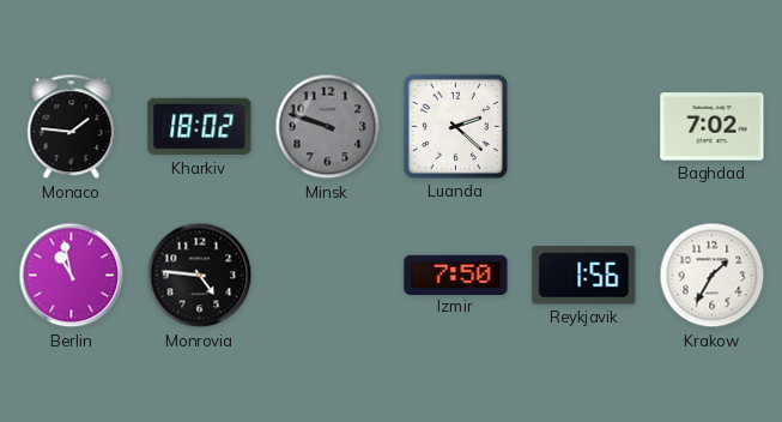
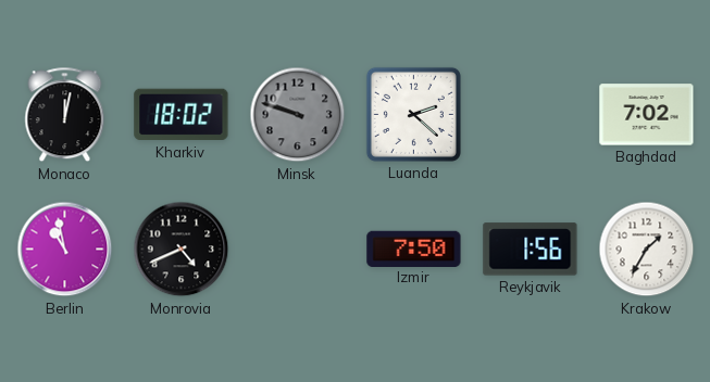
Monaco: 1:46 -> 12:02
Monrovia: 4:46 -> 4:41
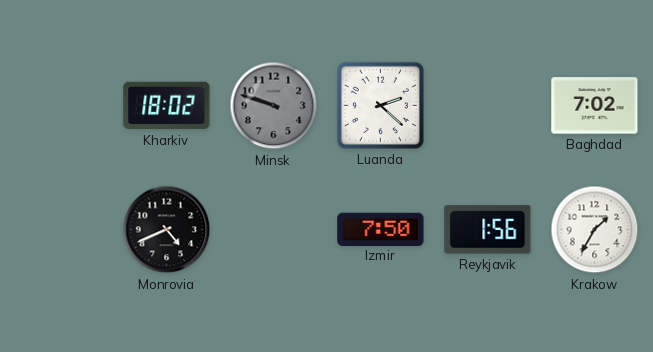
Monaco: 12:02 -> none
Berlin: 10:58 -> none
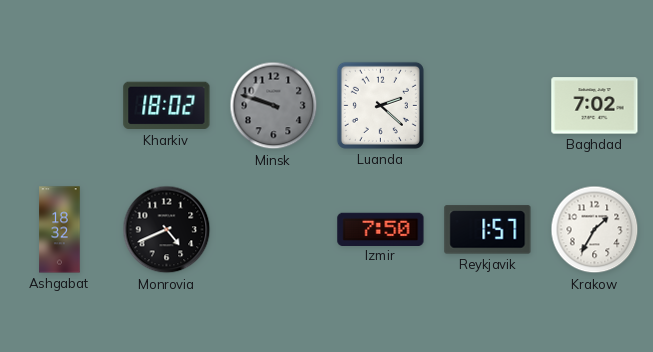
Ashgabat: none -> 18:32
Reykjavik: 1:56 -> 1:57
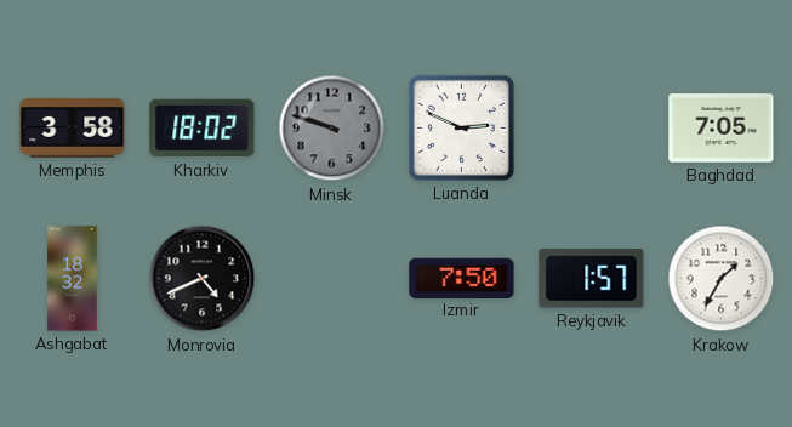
Memphis: none -> 3:58
Luanda: 2:22 -> 2:49
Baghdad: 7:02 -> 7:05
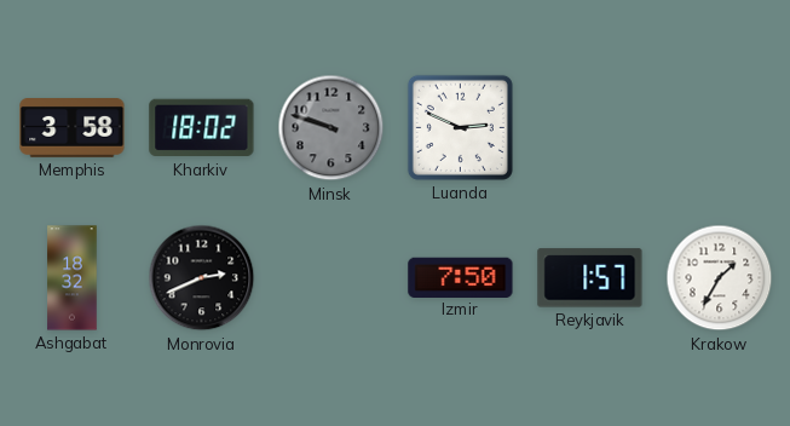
Baghdad: 7:05 -> none
Monrovia: 4:41 -> 2:41
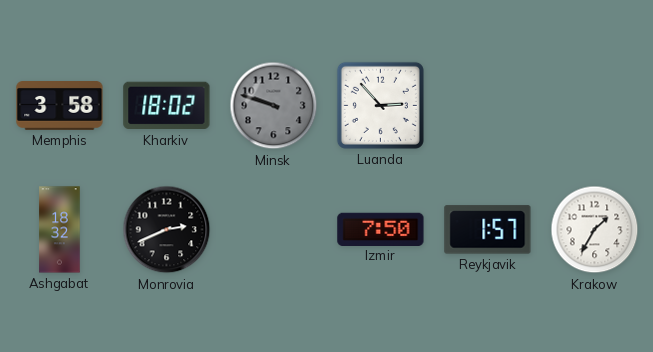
Luanda: 2:49 -> 2:53
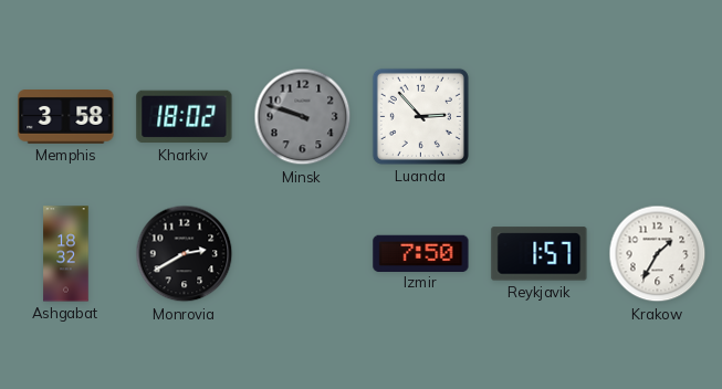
Monrovia: 2:41 -> 2:40
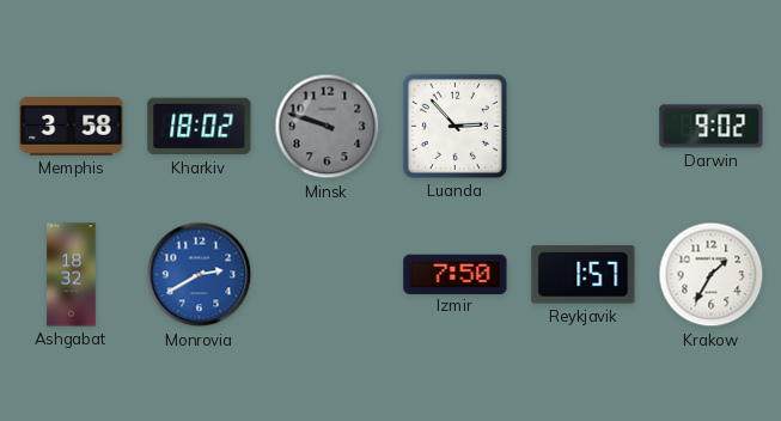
Darwin: none -> 9:02
Monrovia dial: black -> blue
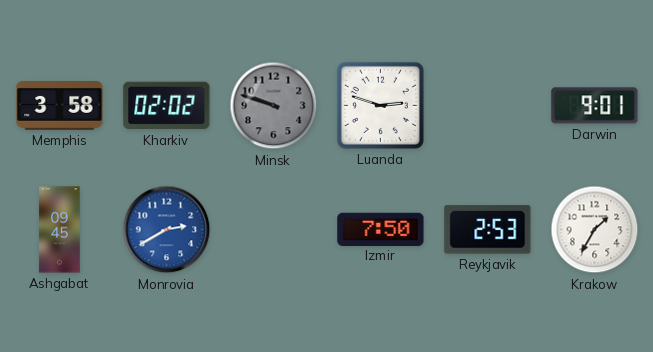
Kharkiv: 18:02 -> 02:02
Luanda: 2:53 -> 2:48
Darwin: 9:02 -> 9:01
Ashgabat: 18:32 -> 09:45
Reykjavik: 1:57 -> 2:53
